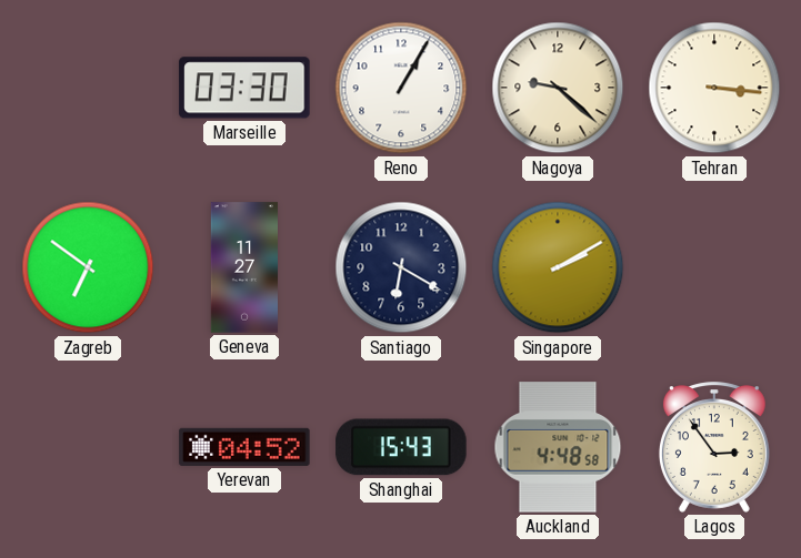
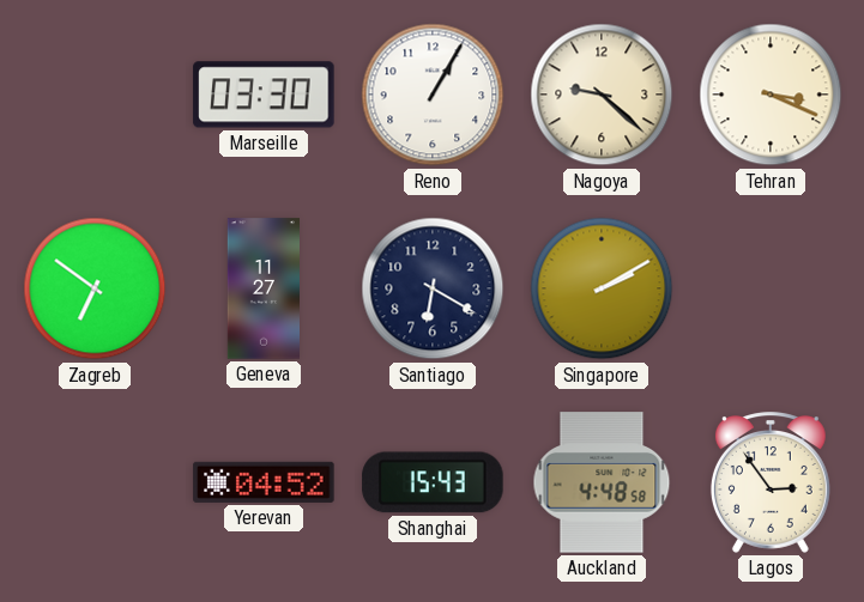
Tehran: 3:16 -> 3:19
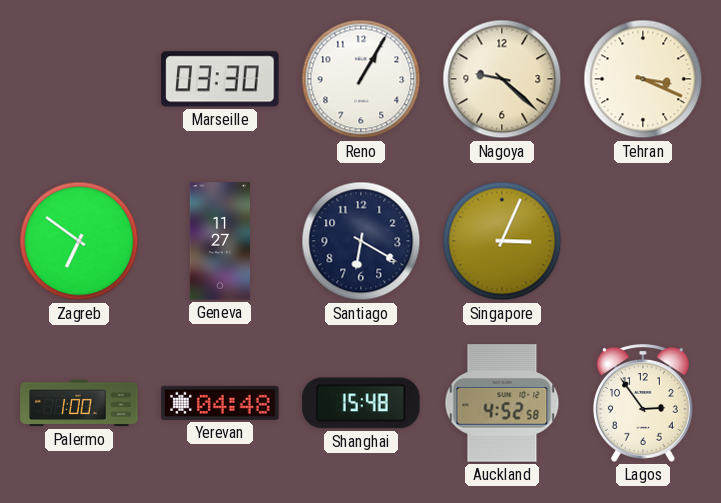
Singapore: 2:10 -> 3:04
Palermo: none -> 1:00
Yerevan: 04:52 -> 04:48
Shanghai: 15:43 -> 15:48
Auckland: 4:48 -> 4:52
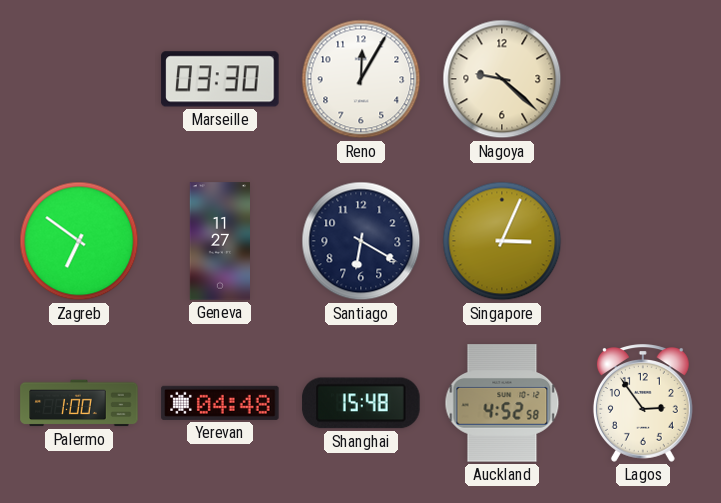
Reno: 1:05 -> 12:05
Tehran: 3:19 -> none
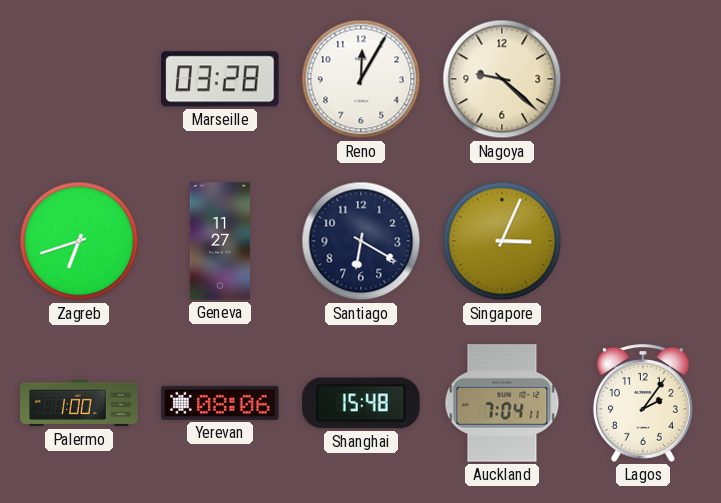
Marseille: 03:30 -> 03:28
Zagreb: 6:51 -> 6:42
Yerevan: 04:48 -> 08:06
Auckland: 4:52 -> 7:04
Lagos: 2:54 -> 2:06
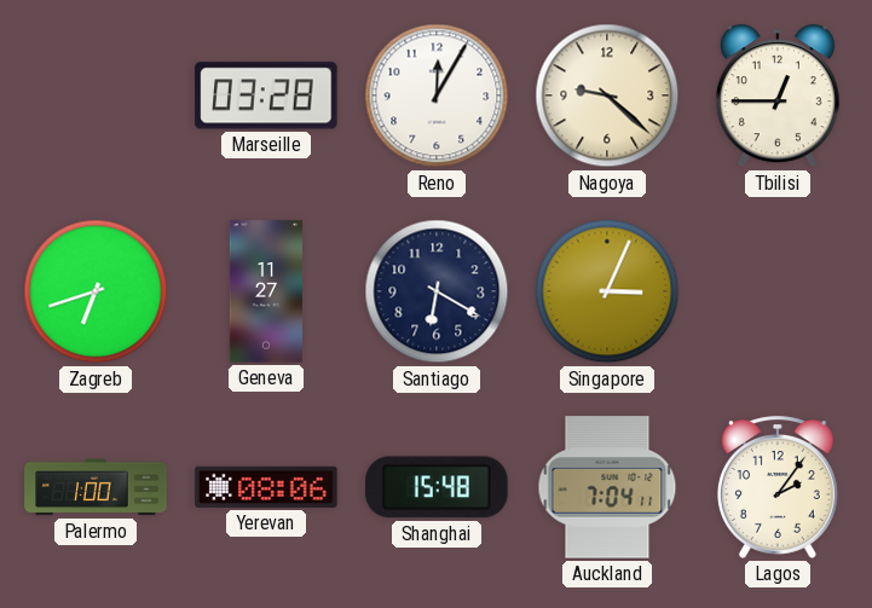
Tbilisi: none -> 12:45
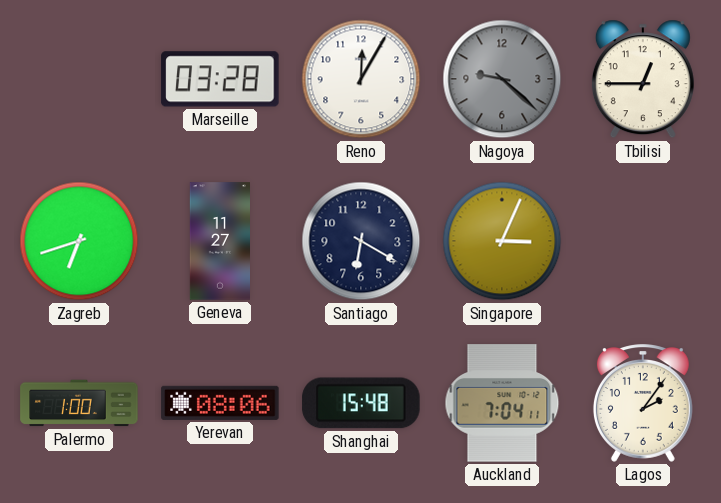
Nagoya dial: cream -> grey
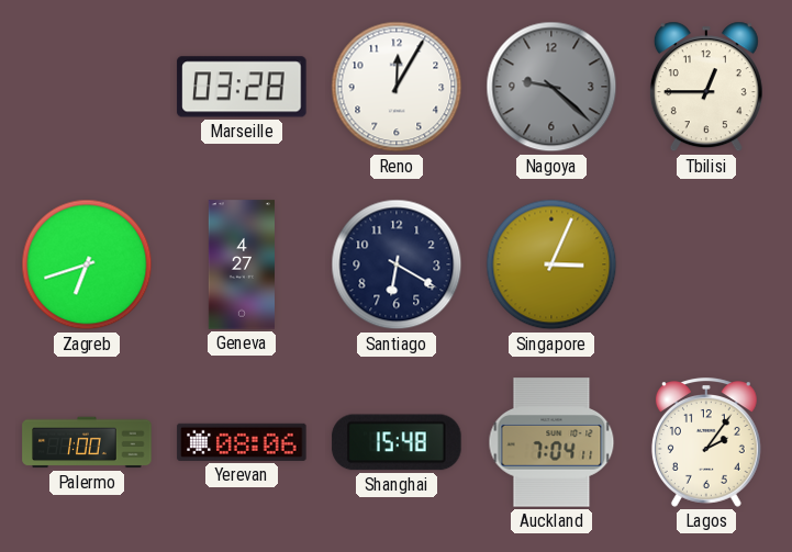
Geneva: 11:27 -> 4:27
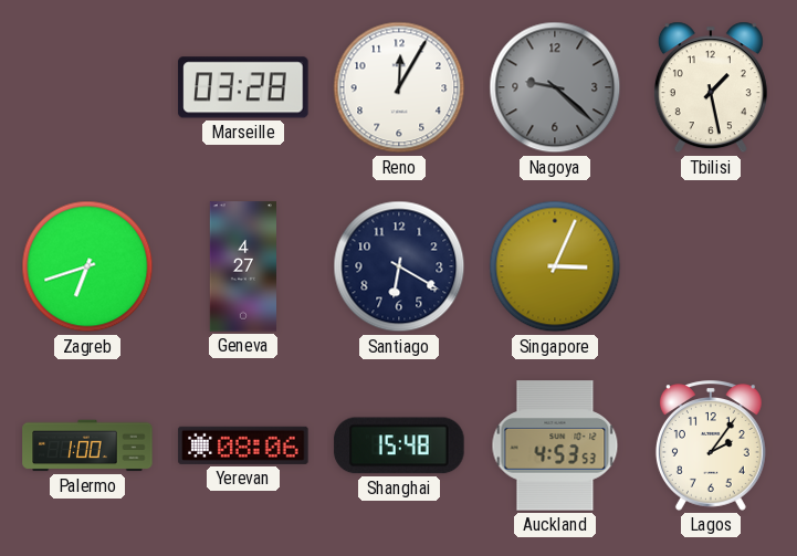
Tbilisi: 12:45 -> 1:28
Auckland: 7:04 -> 4:53
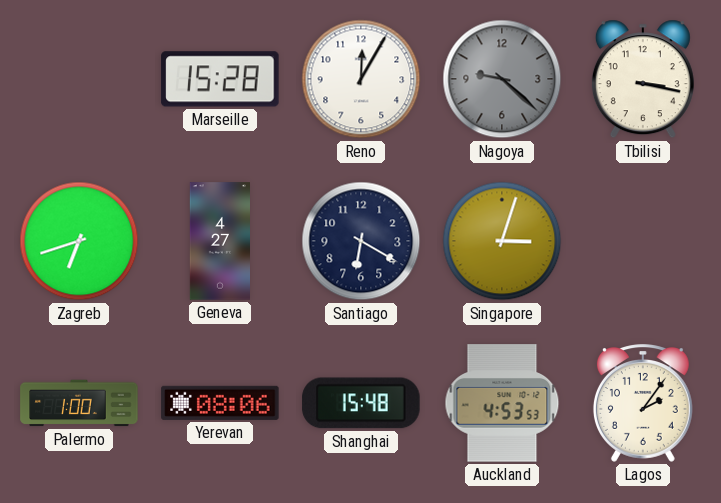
Marseille: 03:28 -> 15:28
Tbilisi: 1:28 -> 3:17
Singapore: 3:04 -> 3:03
